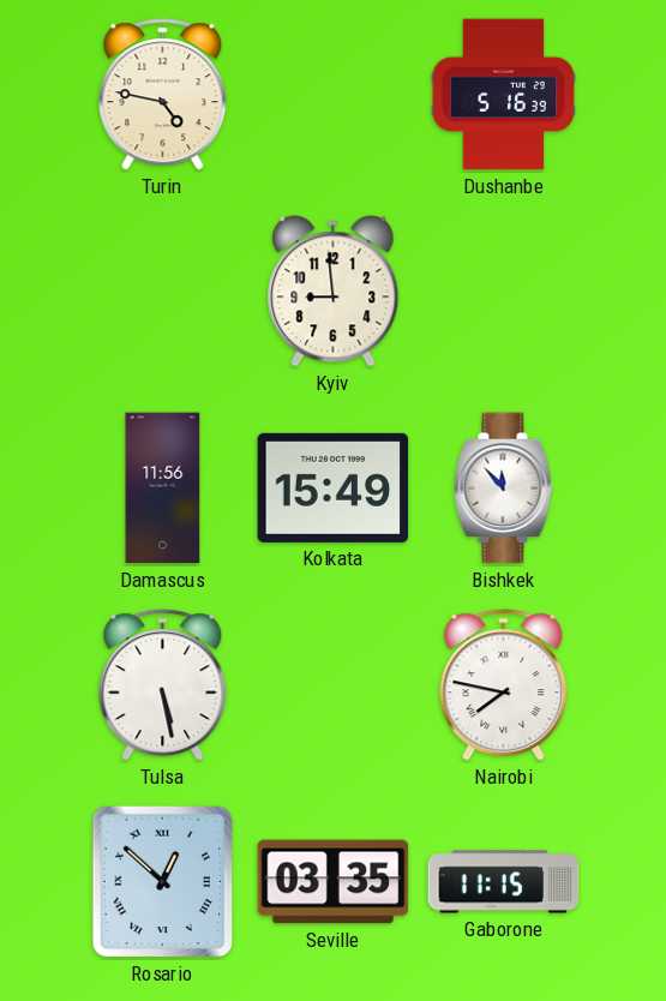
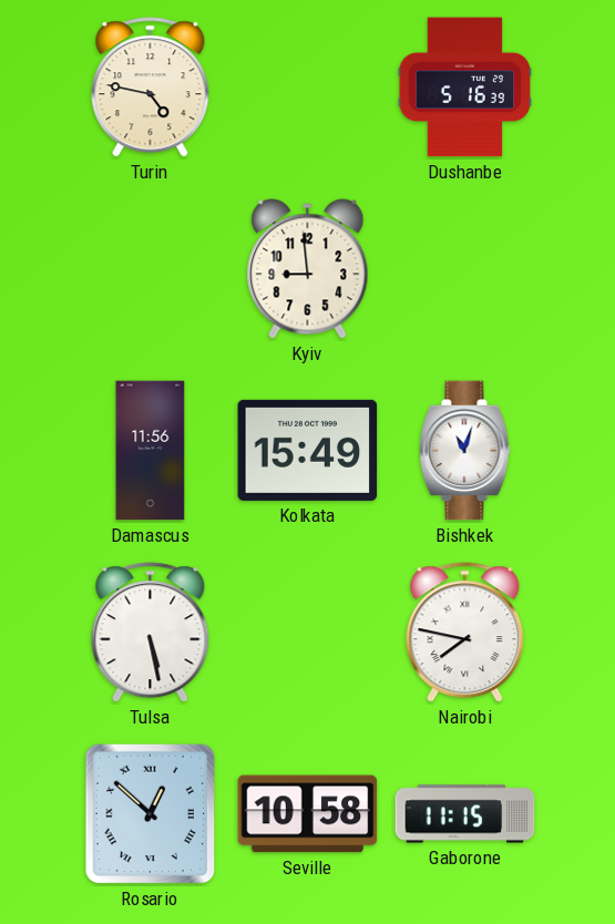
Bishkek: 11:53 -> 11:03
Seville: 03:35 -> 10:58
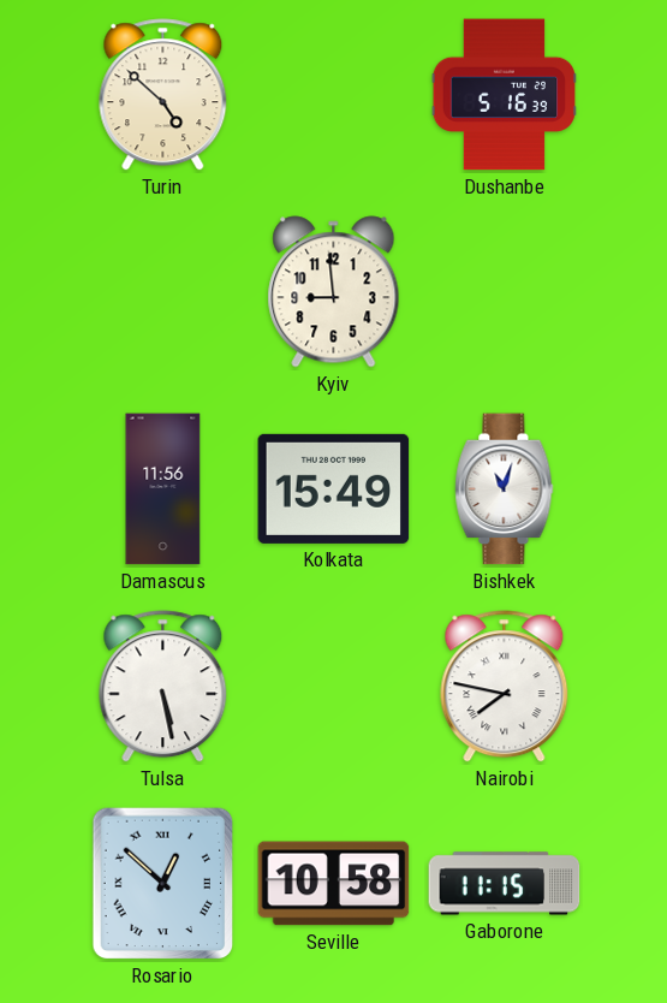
Turin: 4:47 -> 4:52
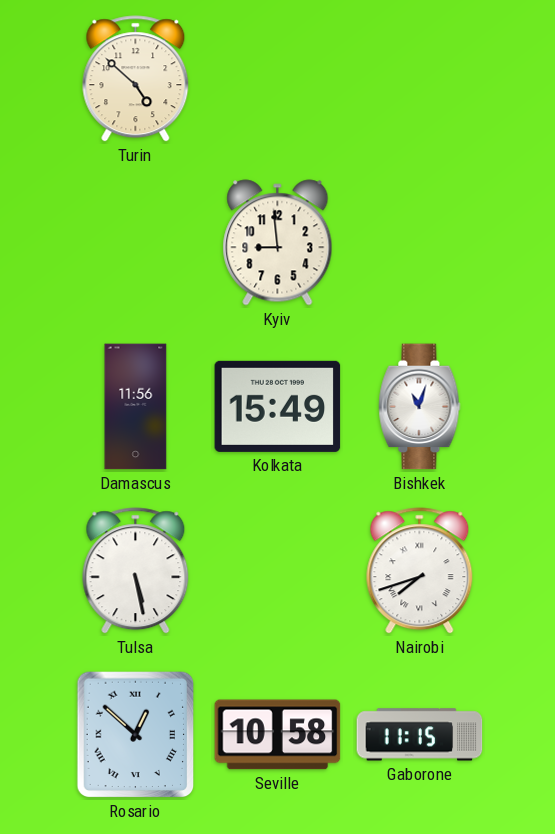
Dushanbe: 5:16 -> none
Nairobi: 7:47 -> 7:42
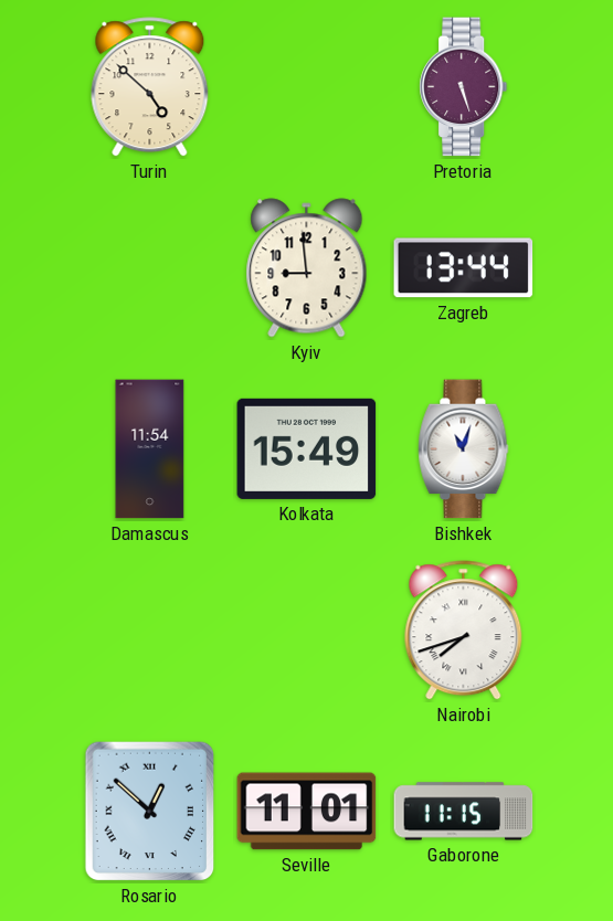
Pretoria: none -> 5:27
Zagreb: none -> 13:44
Damascus: 11:56 -> 11:54
Tulsa: 5:28 -> none
Seville: 10:58 -> 11:01
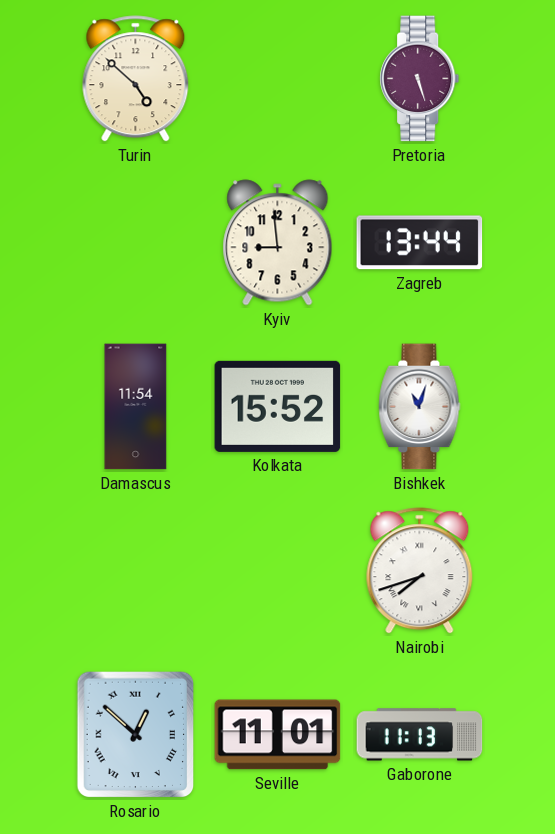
Kolkata: 15:49 -> 15:52
Gaborone: 11:15 -> 11:13
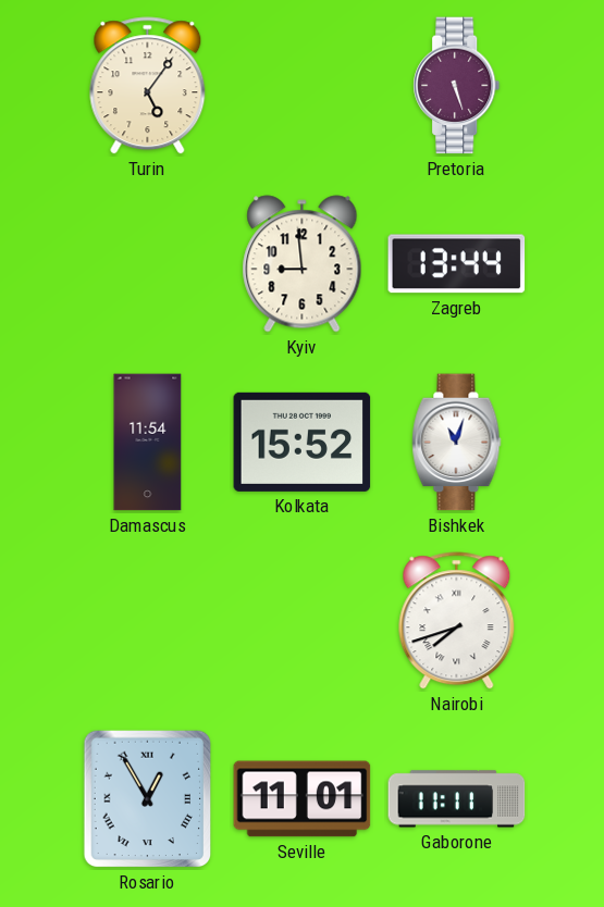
Turin: 4:52 -> 5:06
Rosario: 12:52 -> 12:55
Gaborone: 11:13 -> 11:11
